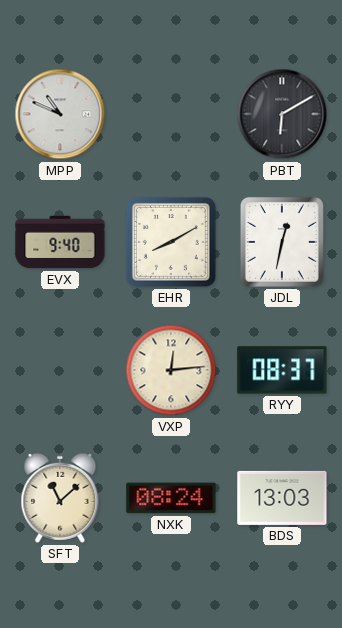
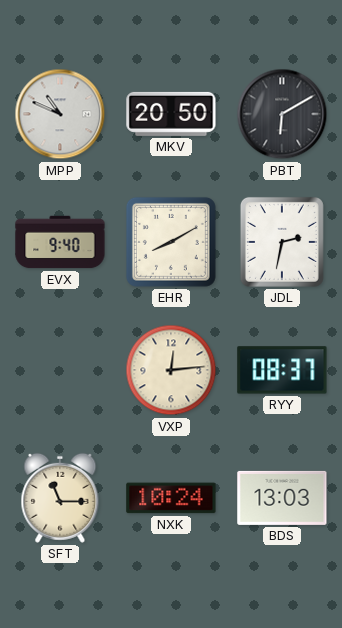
MKV: none -> 20:50
JDL: 12:32 -> 2:32
SFT: 11:08 -> 11:15
NXK: 08:24 -> 10:24
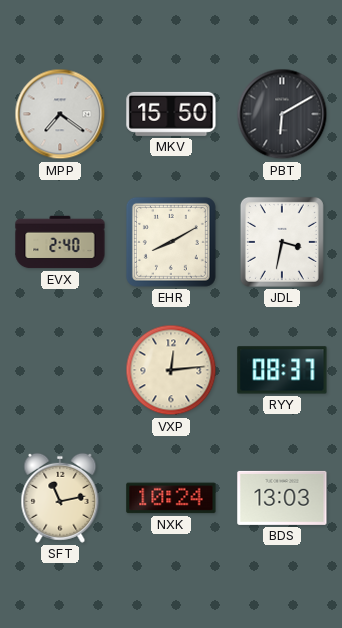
MPP: 10:49 -> 7:21
MKV: 20:50 -> 15:50
EVX: 9:40 -> 2:40
JDL: 2:32 -> 3:32
SFT: 11:15 -> 11:13
